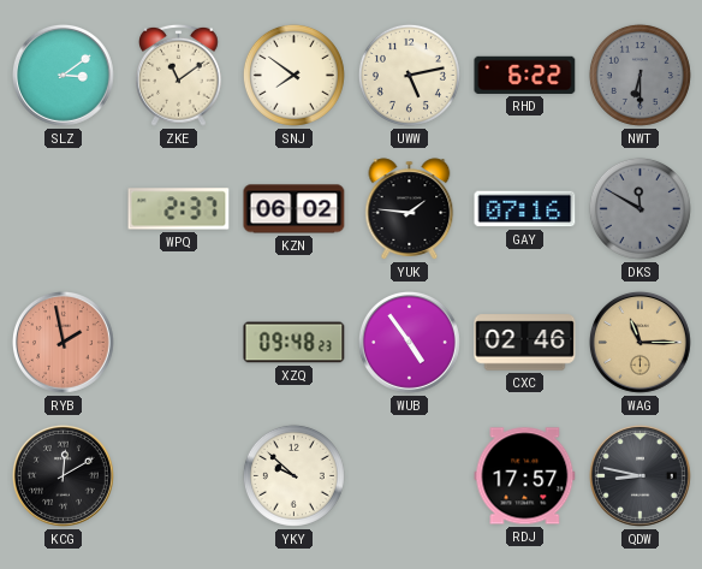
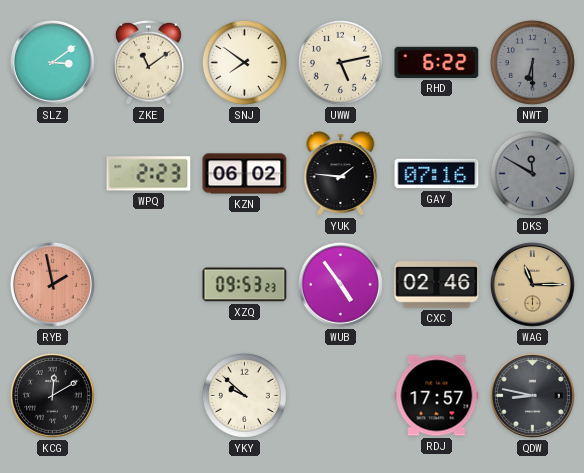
WPQ: 2:37 -> 2:23
XZQ: 09:48 -> 09:53
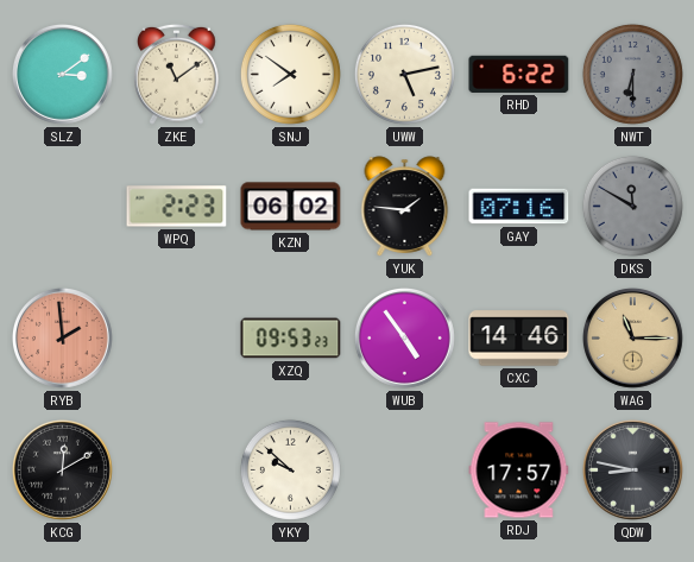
RYB: 1:58 -> 1:59
CXC: 02:46 -> 14:46
